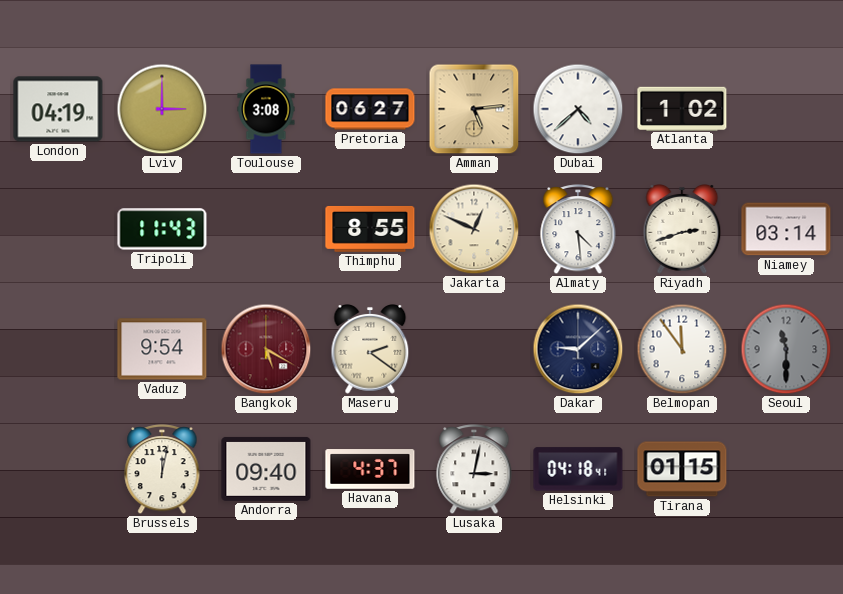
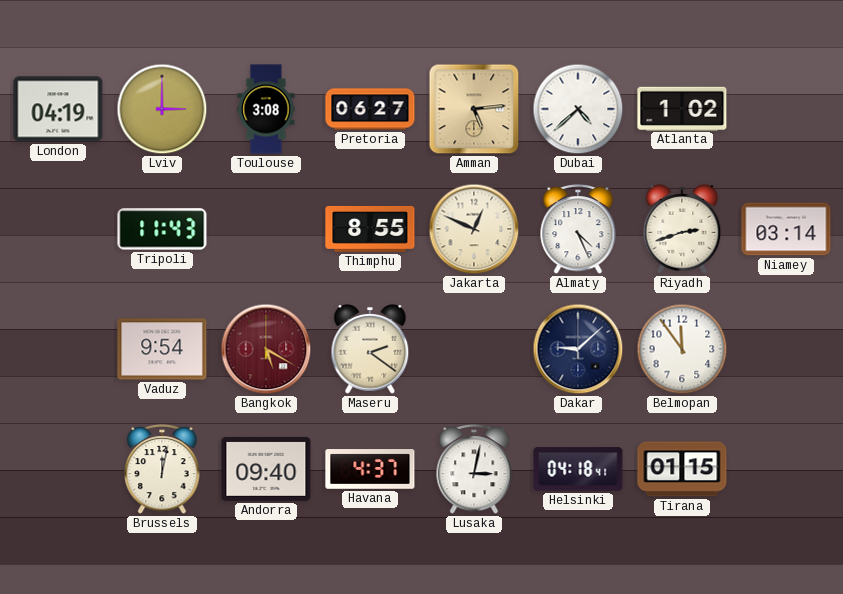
Almaty: 4:29 -> 4:26
Seoul: 11:30 -> none
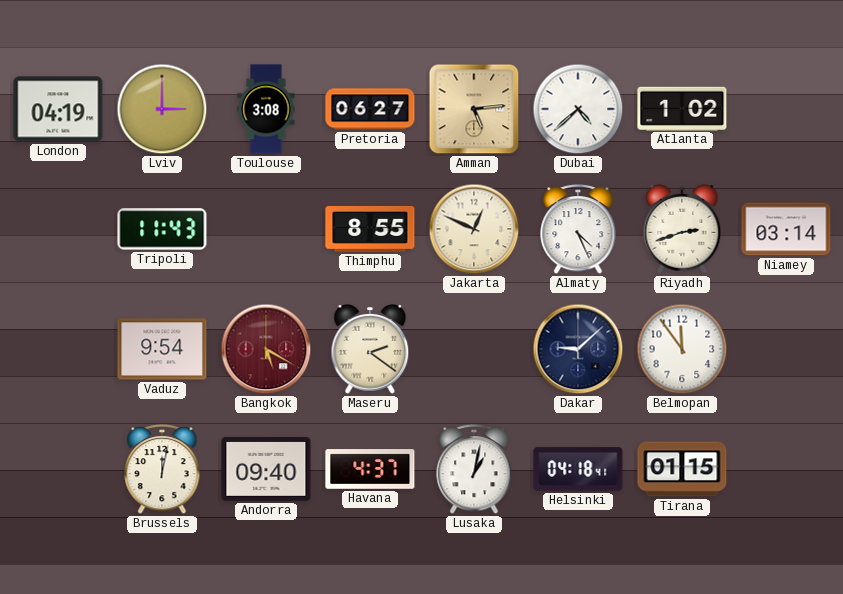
Lusaka: 3:02 -> 1:02
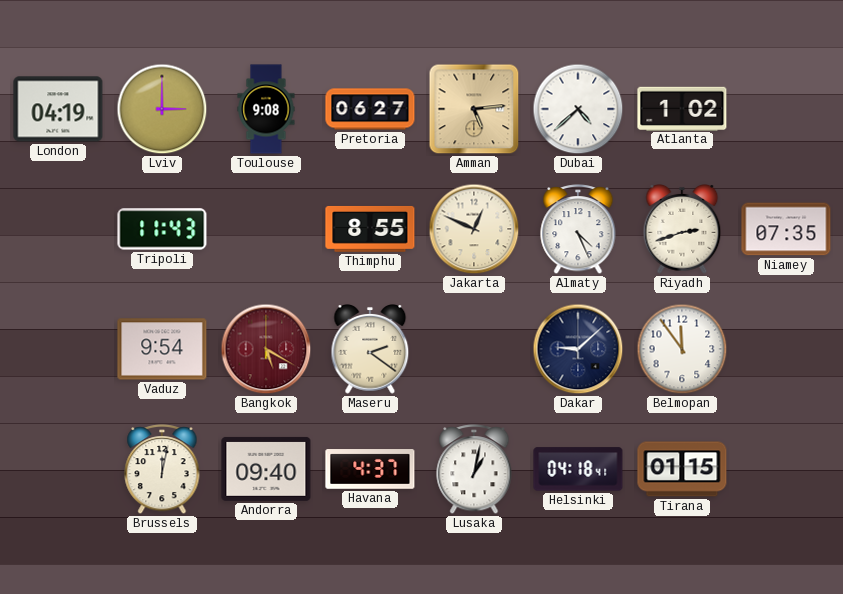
Toulouse: 3:08 -> 9:08
Niamey: 03:14 -> 07:35
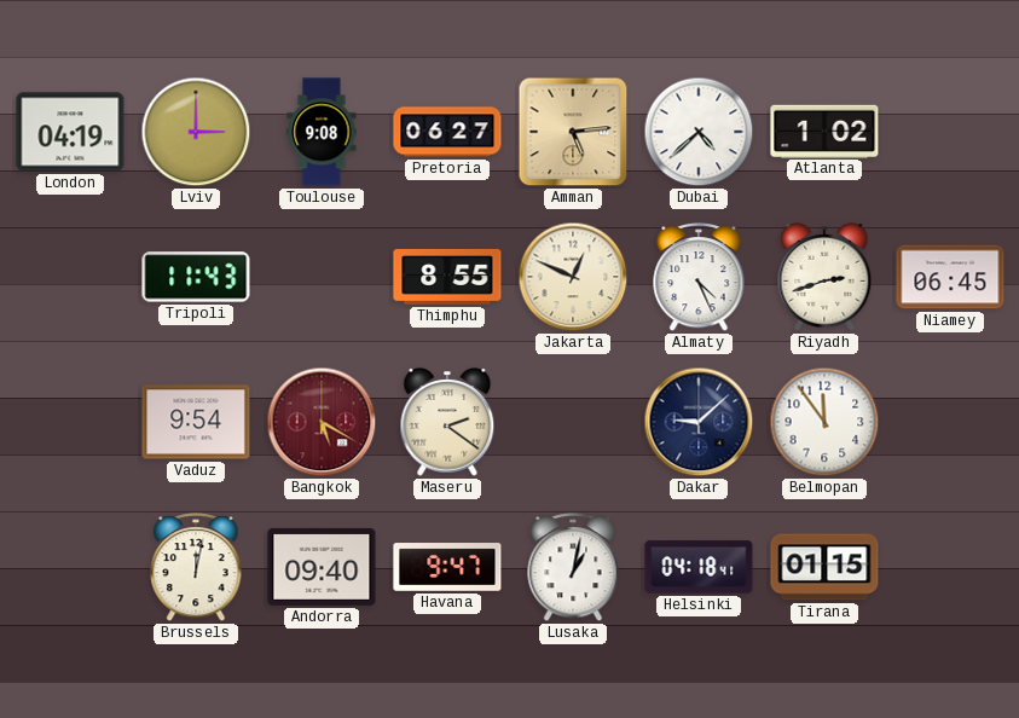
Niamey: 07:35 -> 06:45
Havana: 4:37 -> 9:47
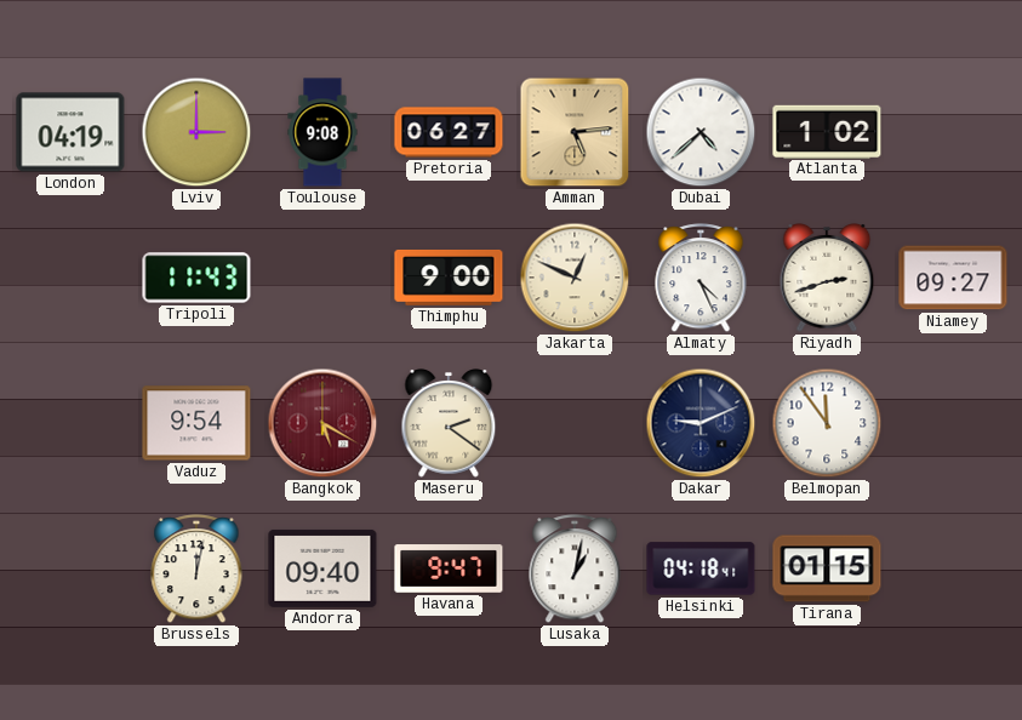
Thimphu: 8:55 -> 9:00
Niamey: 06:45 -> 09:27
Dakar: 9:08 -> 9:11
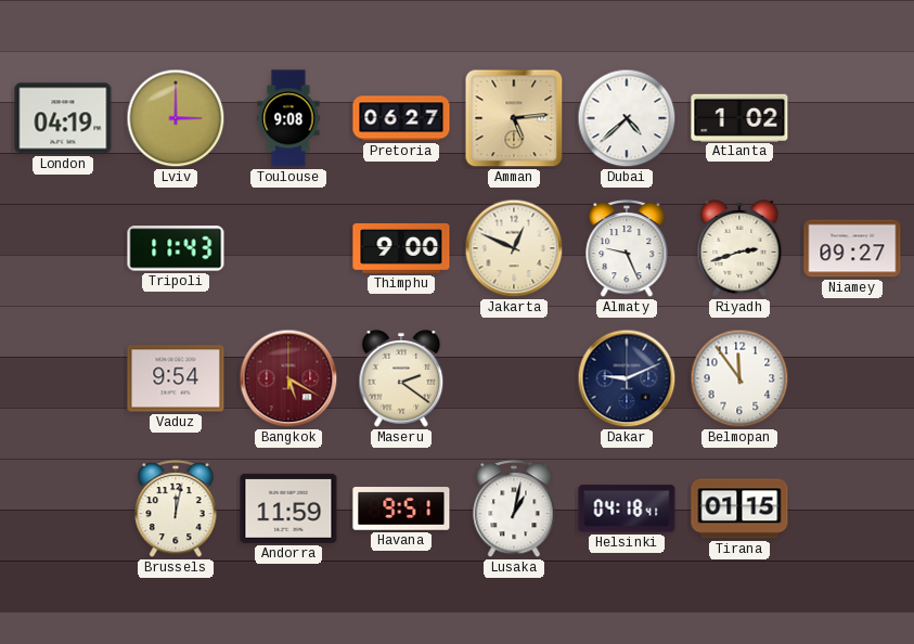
Almaty: 4:26 -> 9:26
Andorra: 09:40 -> 11:59
Havana: 9:47 -> 9:51
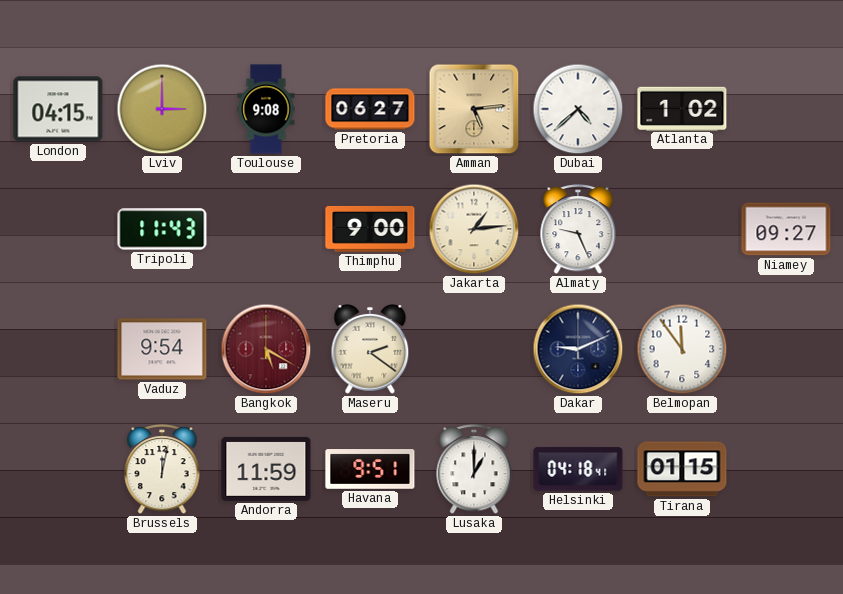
London: 04:19 -> 04:15
Jakarta: 12:49 -> 1:14
Riyadh: 2:42 -> none
Lusaka: 1:02 -> 1:00
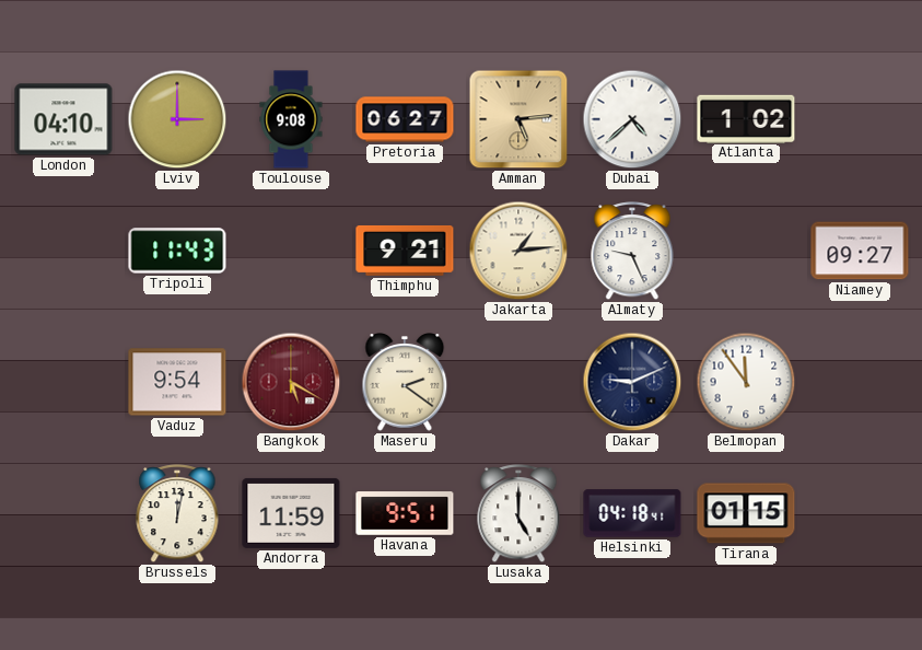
London: 04:15 -> 04:10
Thimphu: 9:00 -> 9:21
Lusaka: 1:00 -> 5:00
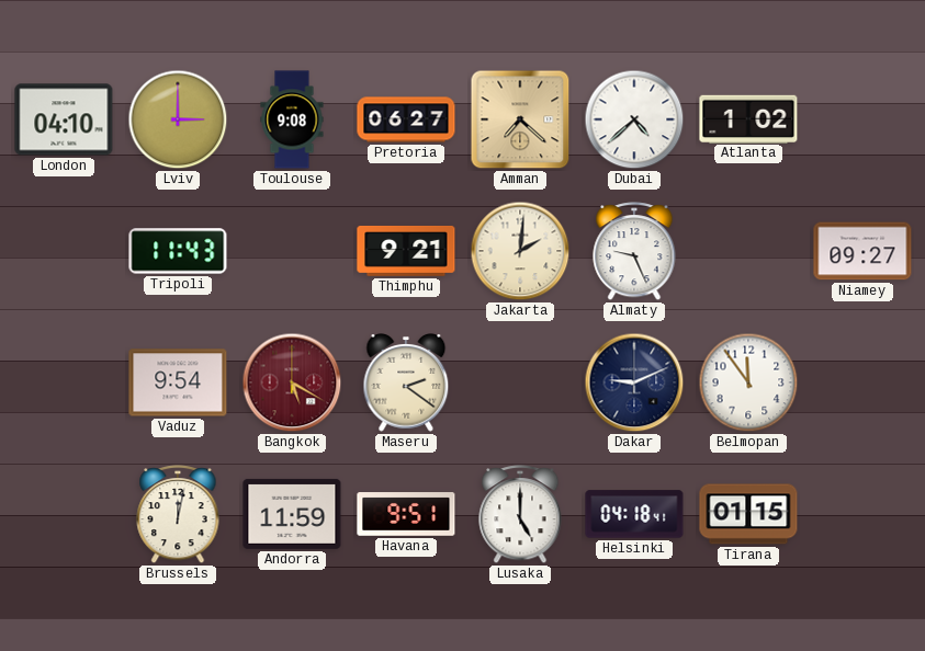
Amman: 5:14 -> 7:22
Jakarta: 1:14 -> 2:01
